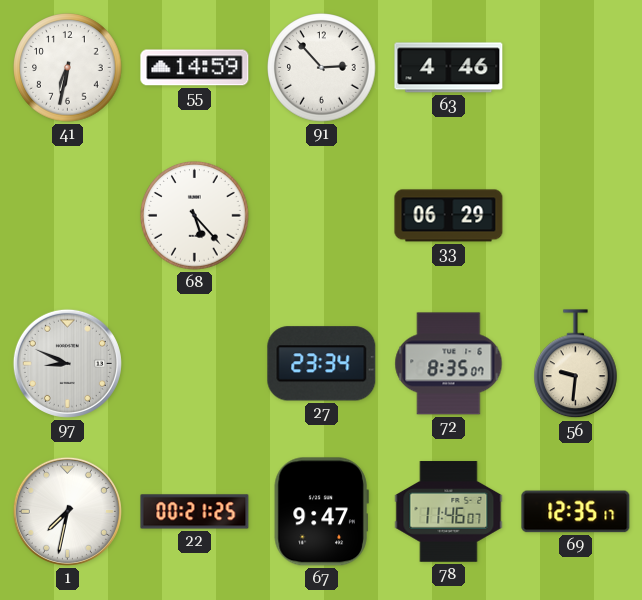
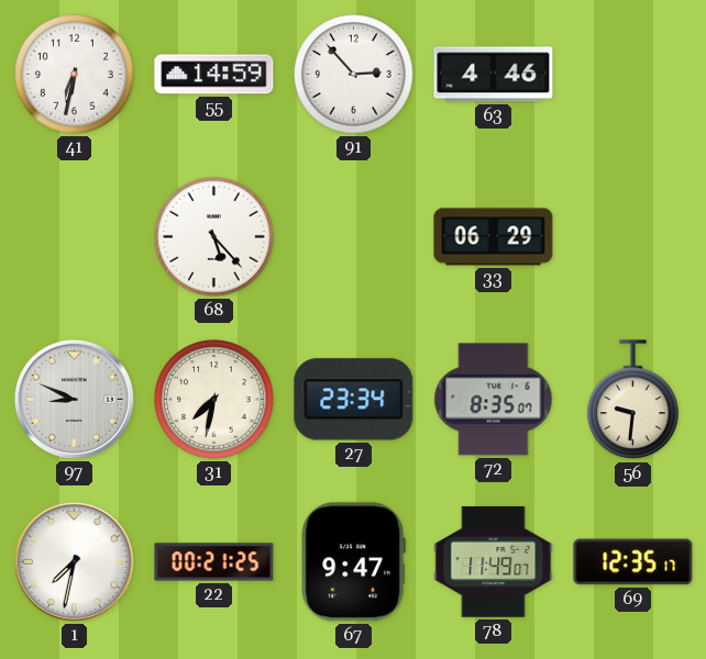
31: none -> 7:32
78: 11:46 -> 11:49
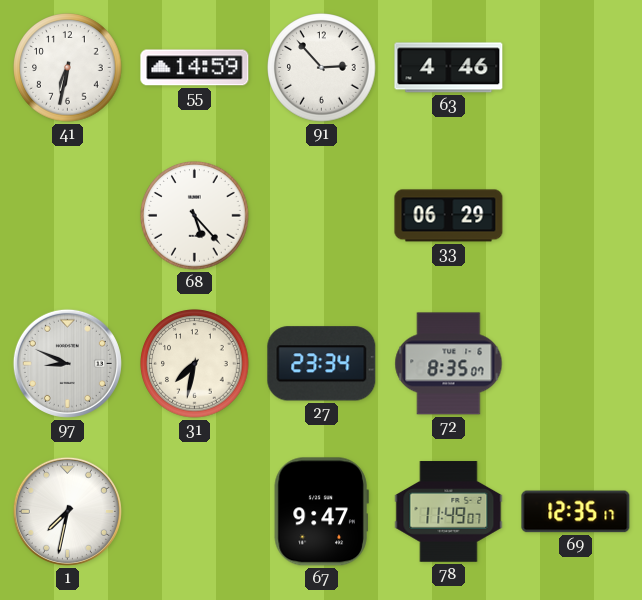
56: 9:31 -> none
22: 00:21 -> none
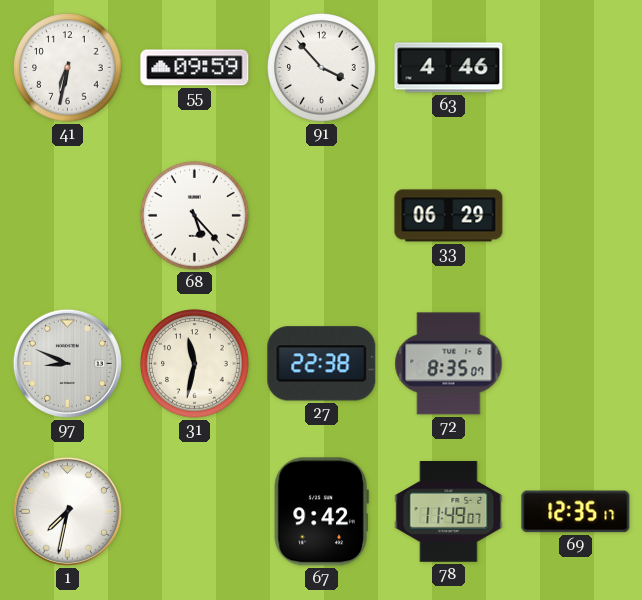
55: 14:59 -> 09:59
91: 2:53 -> 3:53
31: 7:32 -> 11:32
27: 23:34 -> 22:38
67: 9:47 -> 9:42
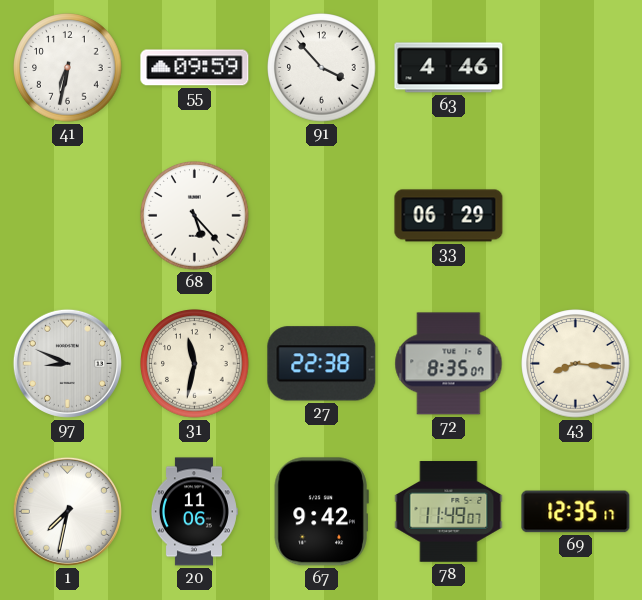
43: none -> 8:16
20: none -> 11:06
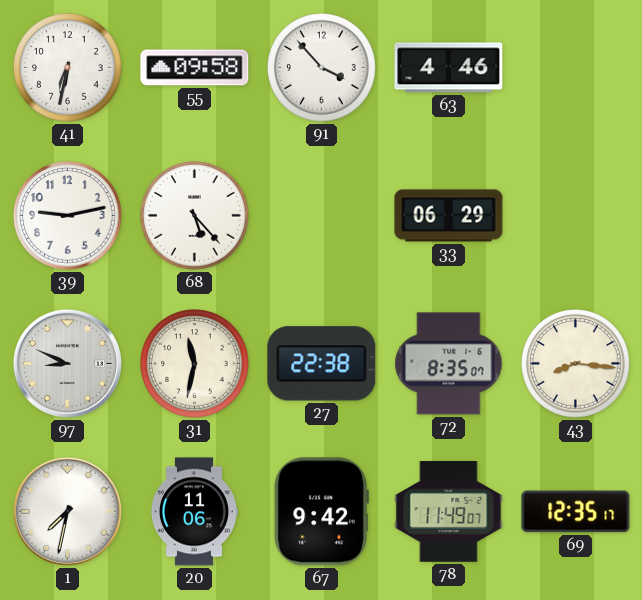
55: 09:59 -> 09:58
39: none -> 9:13
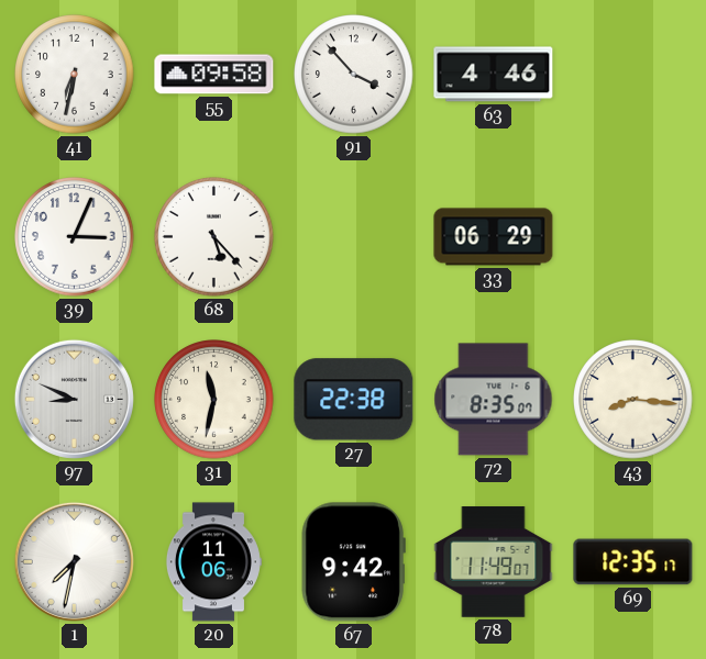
39: 9:13 -> 3:04
